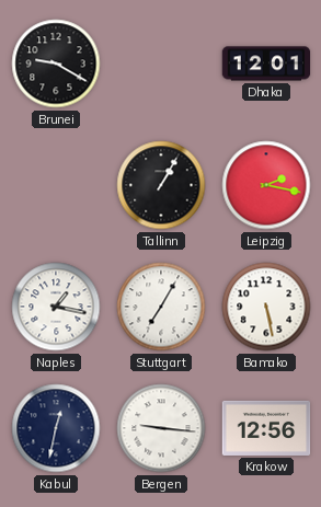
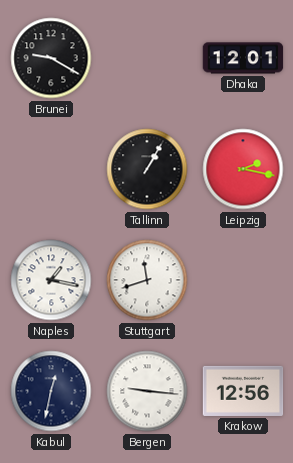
Stuttgart: 7:05 -> 11:42
Bamako: 5:28 -> none
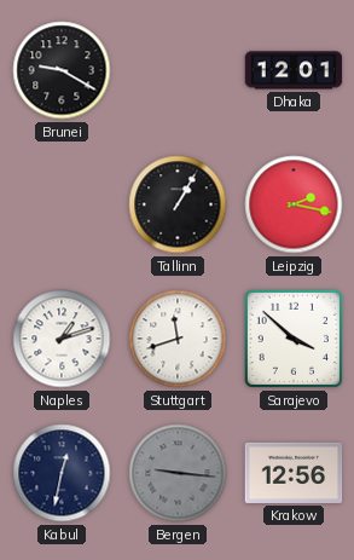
Naples: 1:17 -> 1:12
Sarajevo: none -> 3:52
Bergen dial: white -> grey
